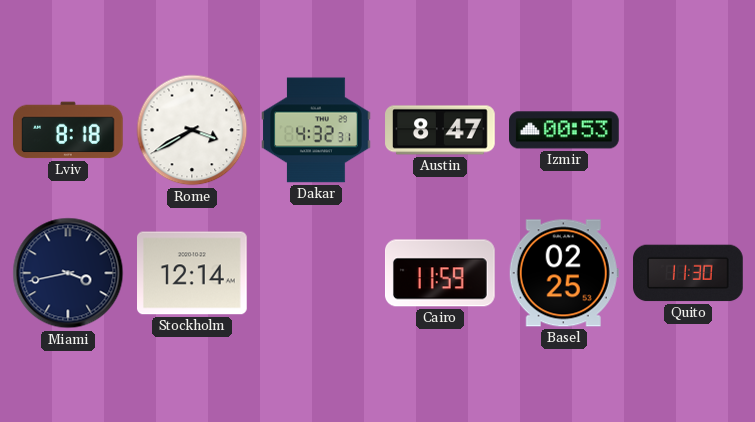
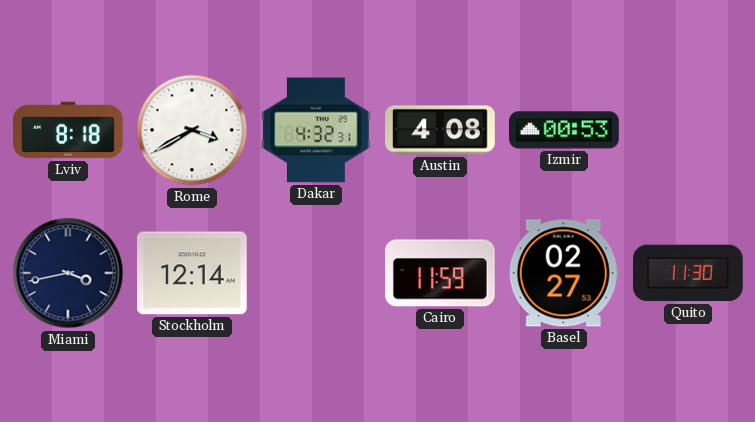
Austin: 8:47 -> 4:08
Basel: 02:25 -> 02:27
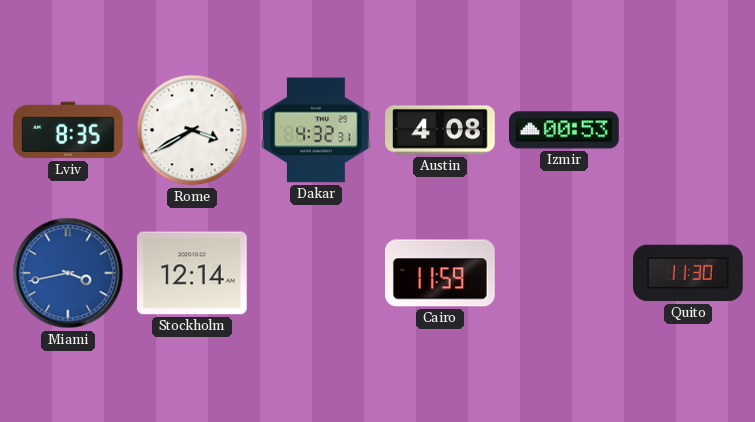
Lviv: 8:18 -> 8:35
Miami dial: navy -> blue
Basel: 02:27 -> none
